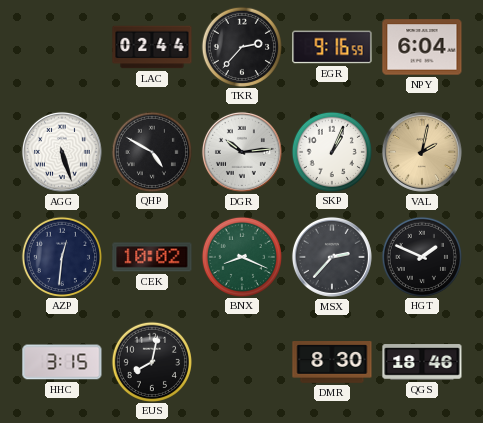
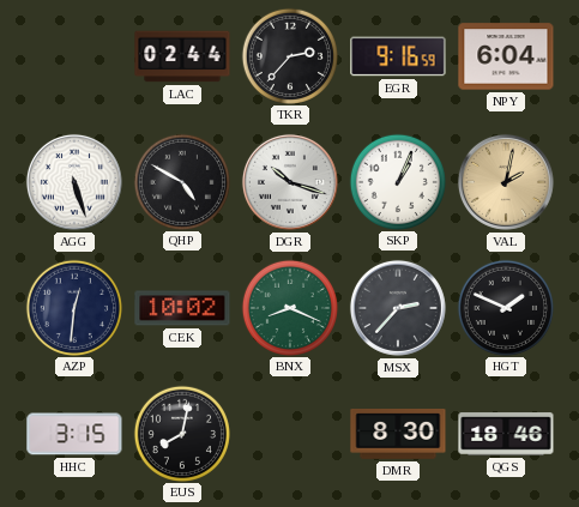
DGR: 10:14 -> 10:18
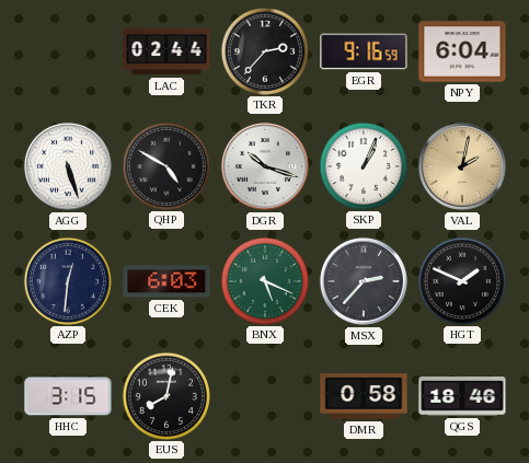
CEK: 10:02 -> 6:03
BNX: 8:19 -> 5:19
DMR: 8:30 -> 0:58
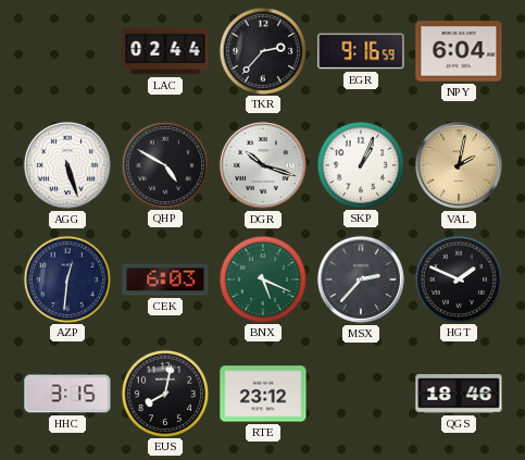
RTE: none -> 23:12
DMR: 0:58 -> none
